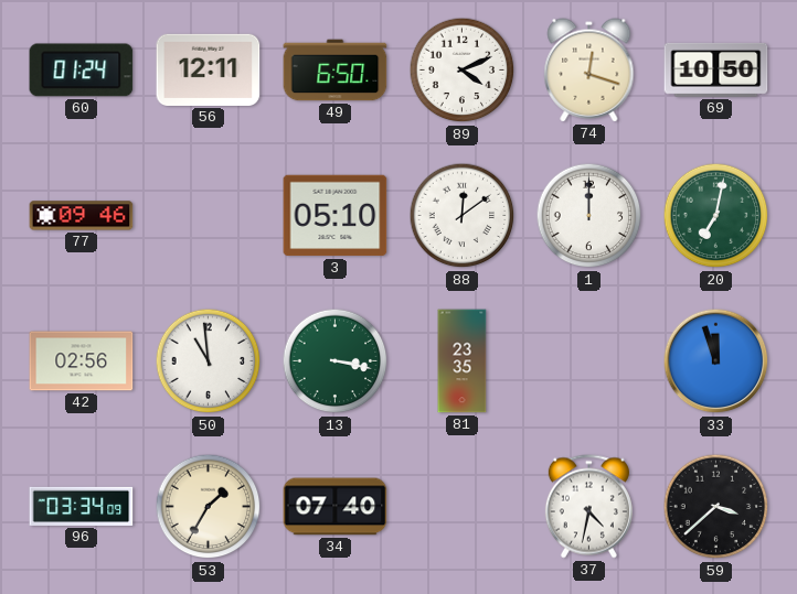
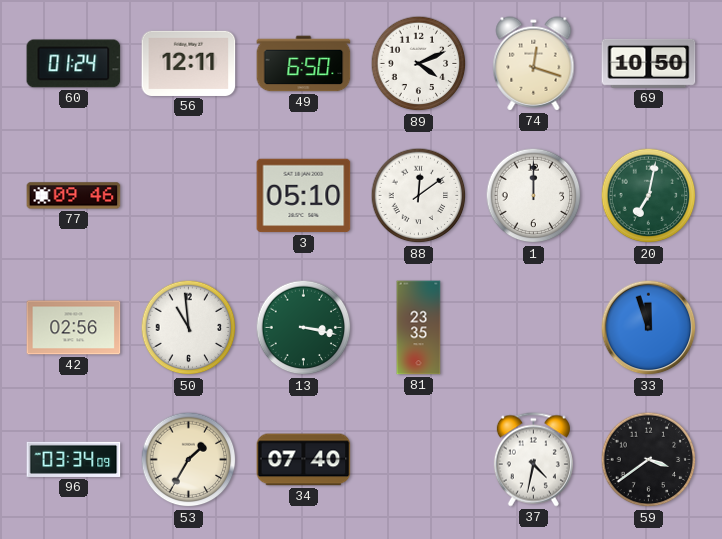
59: 3:38 -> 3:39
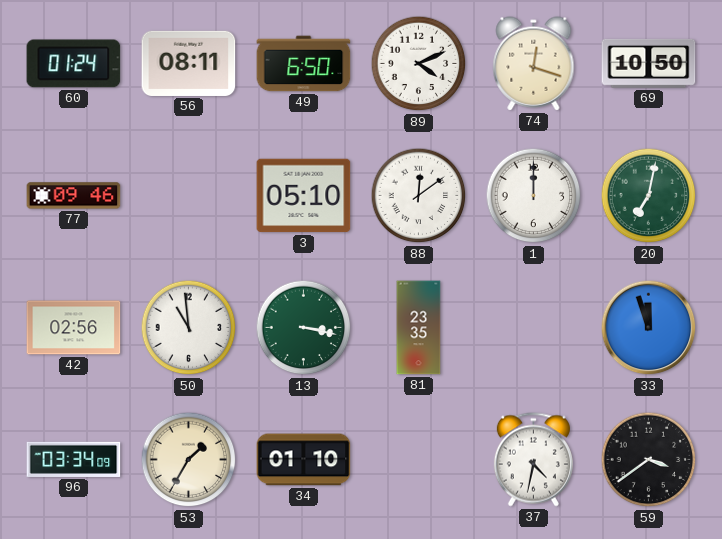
56: 12:11 -> 08:11
34: 07:40 -> 01:10
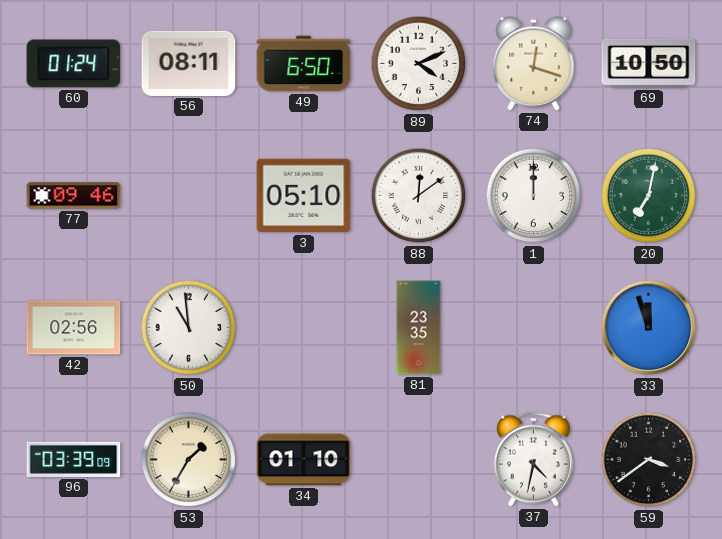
13: 3:17 -> none
96: 03:34 -> 03:39
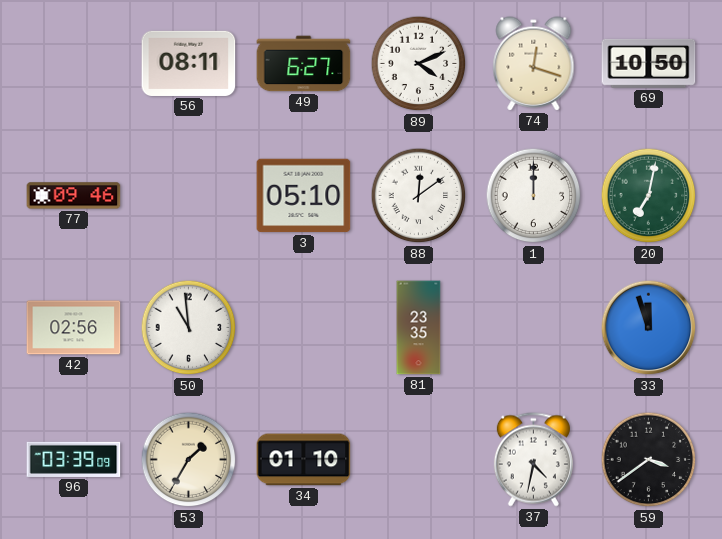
60: 01:24 -> none
49: 6:50 -> 6:27
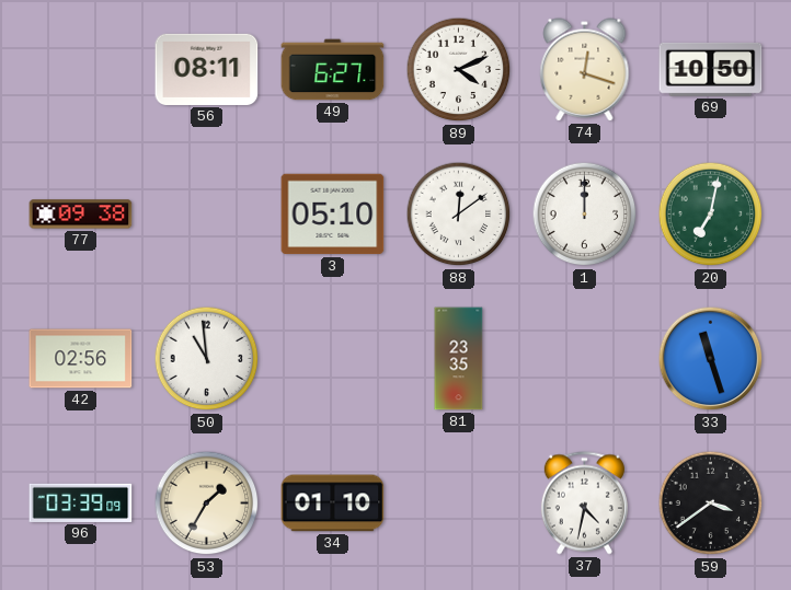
77: 09:46 -> 09:38
33: 11:57 -> 11:27
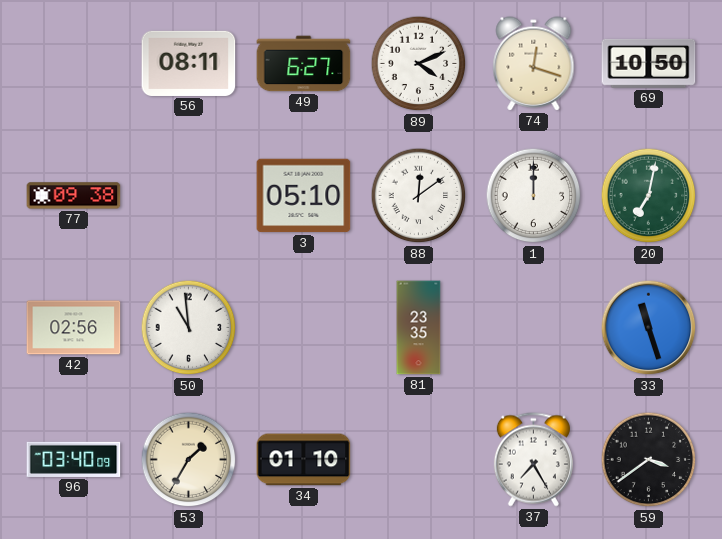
96: 03:39 -> 03:40
37: 4:32 -> 7:25
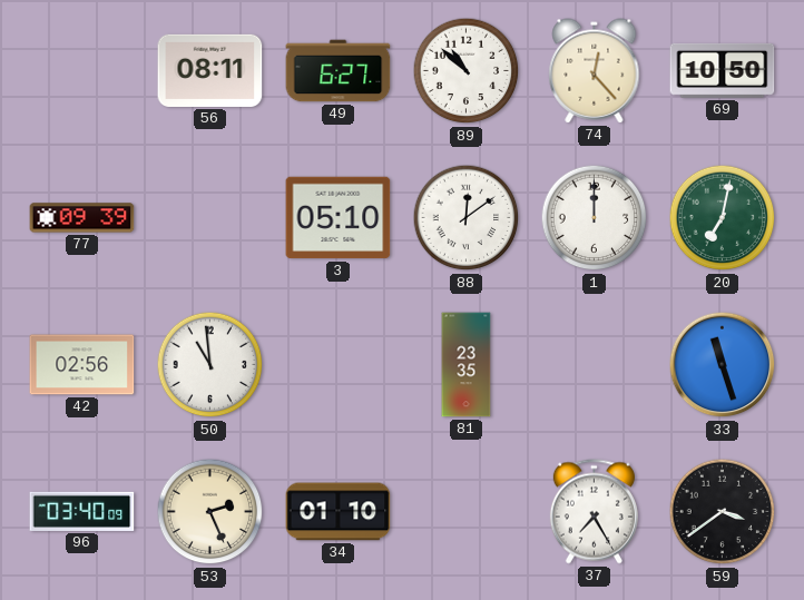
89: 4:11 -> 10:52
74: 12:18 -> 12:23
77: 09:38 -> 09:39
53: 1:35 -> 2:26
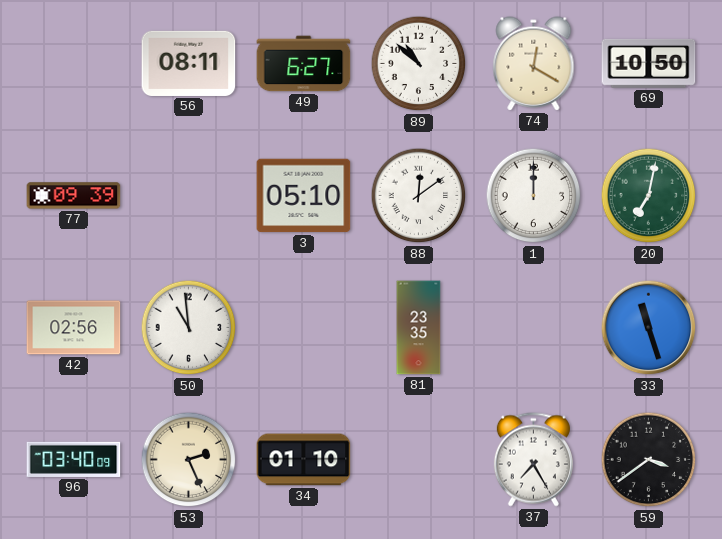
74: 12:23 -> 12:20
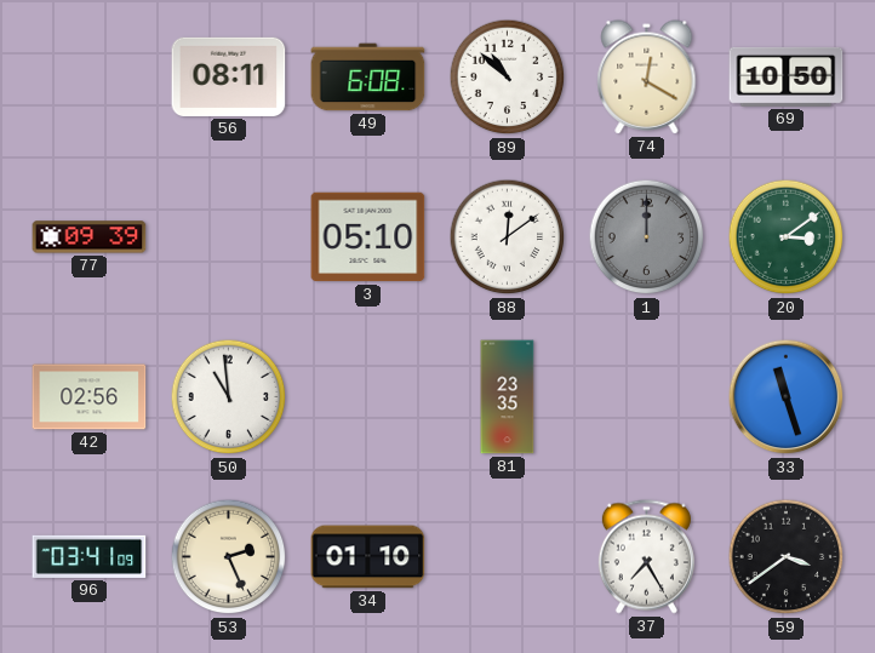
49: 6:27 -> 6:08
1 dial: white -> grey
20: 7:02 -> 3:09
96: 03:40 -> 03:41
